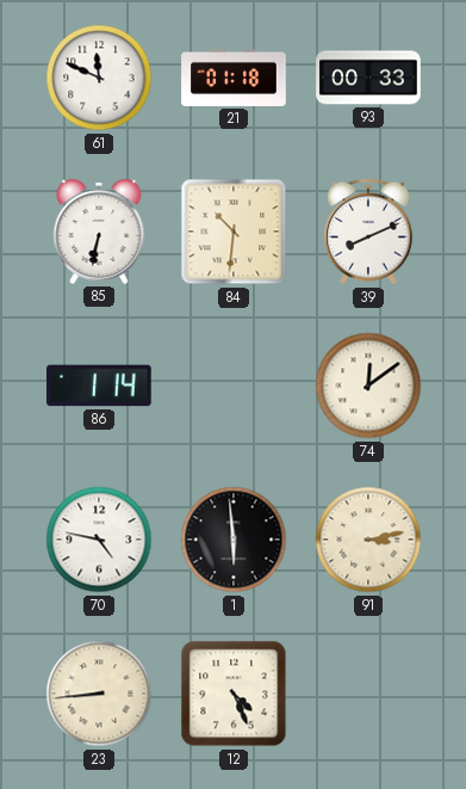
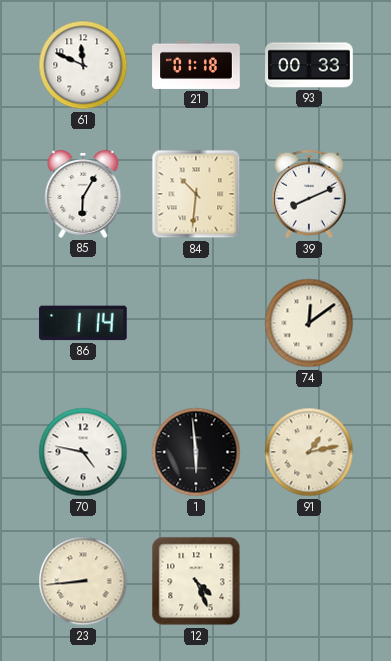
85: 6:32 -> 6:05
91: 3:13 -> 1:13
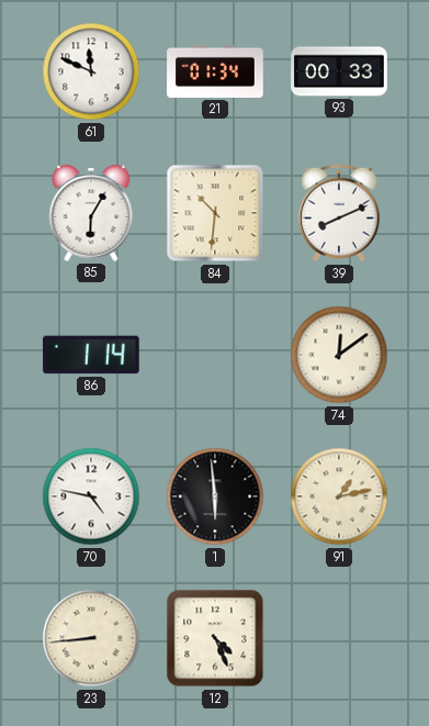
21: 01:18 -> 01:34
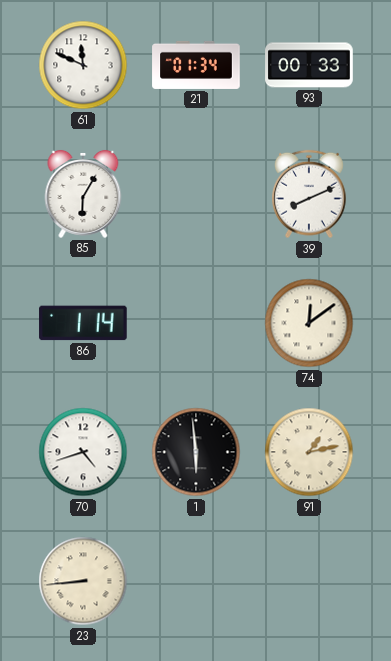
84: 10:31 -> none
70: 4:47 -> 4:42
12: 4:26 -> none
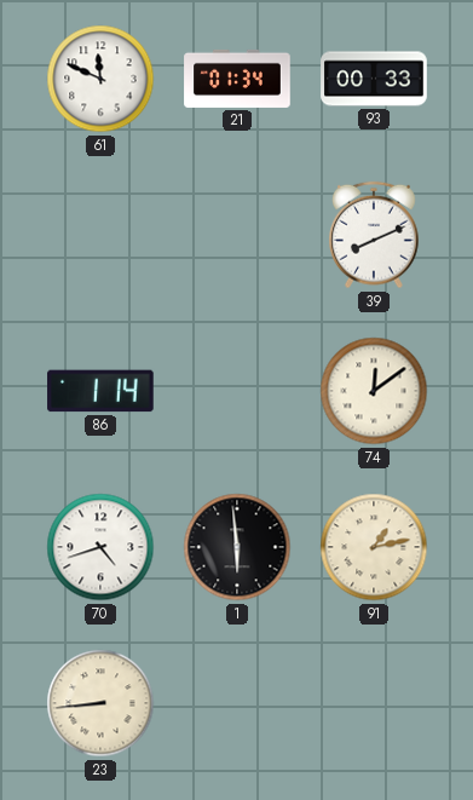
85: 6:05 -> none
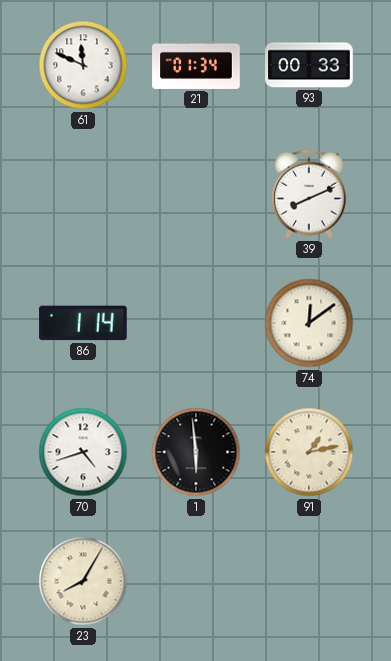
23: 8:44 -> 8:05
